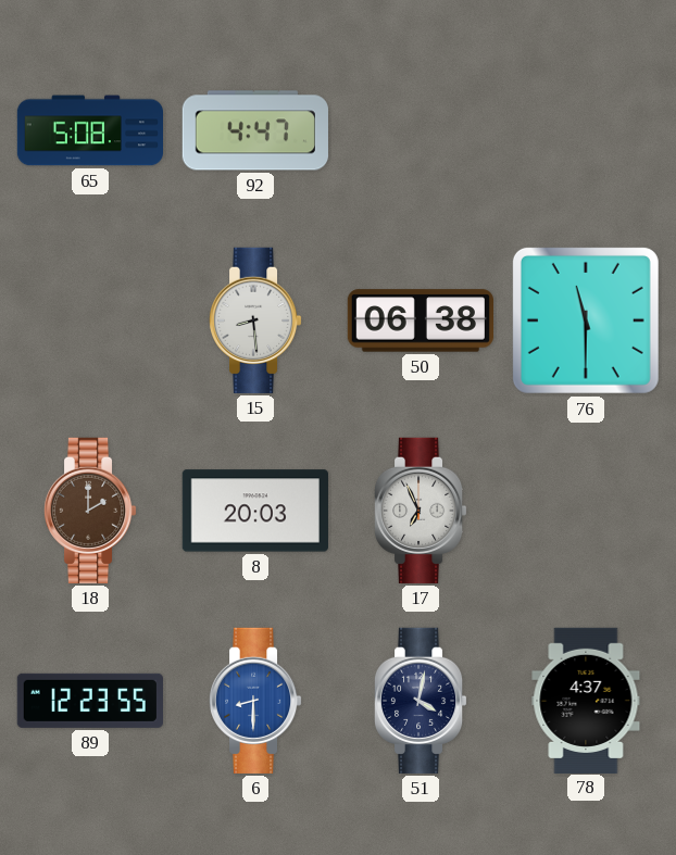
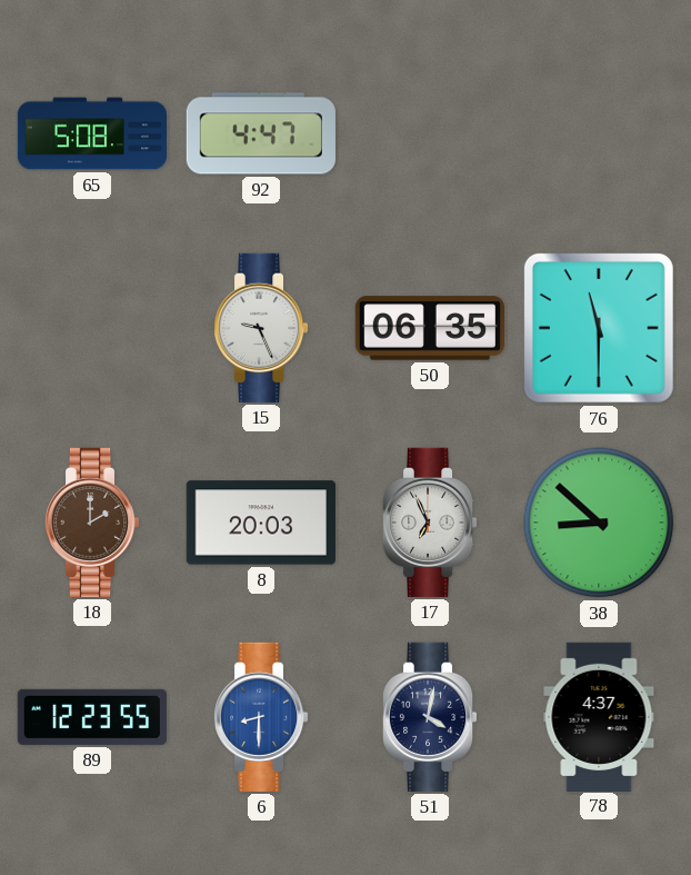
15: 8:29 -> 9:26
50: 06:38 -> 06:35
38: none -> 8:52
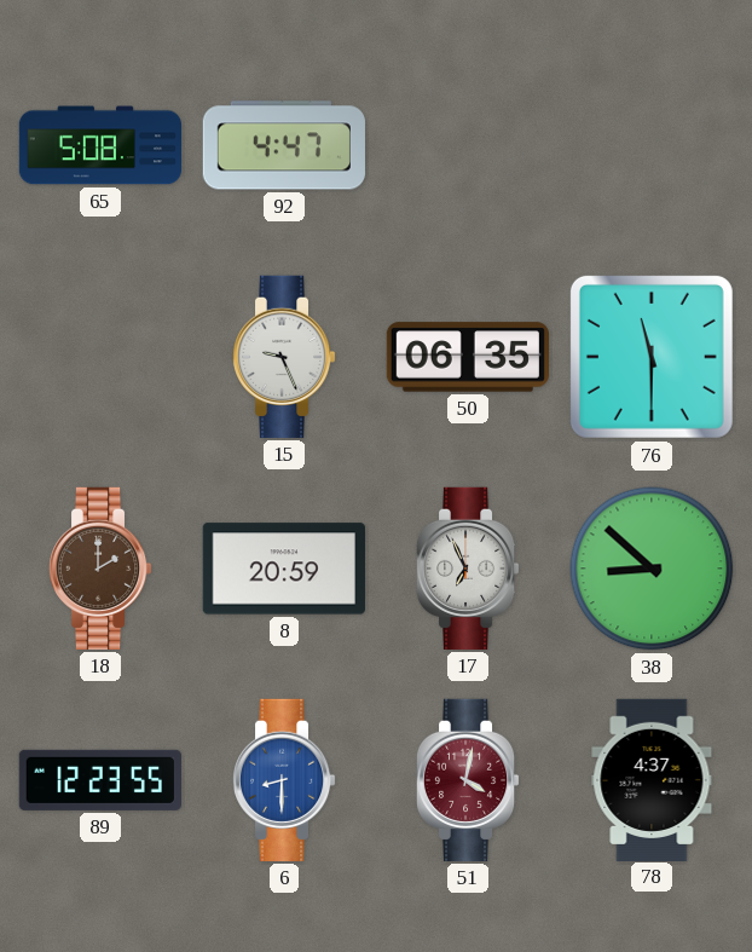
8: 20:03 -> 20:59
51 dial: navy -> burgundy
